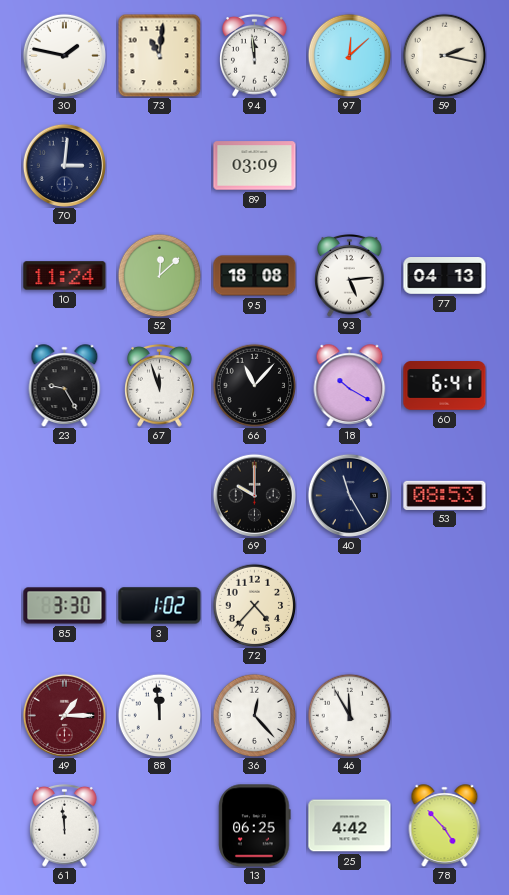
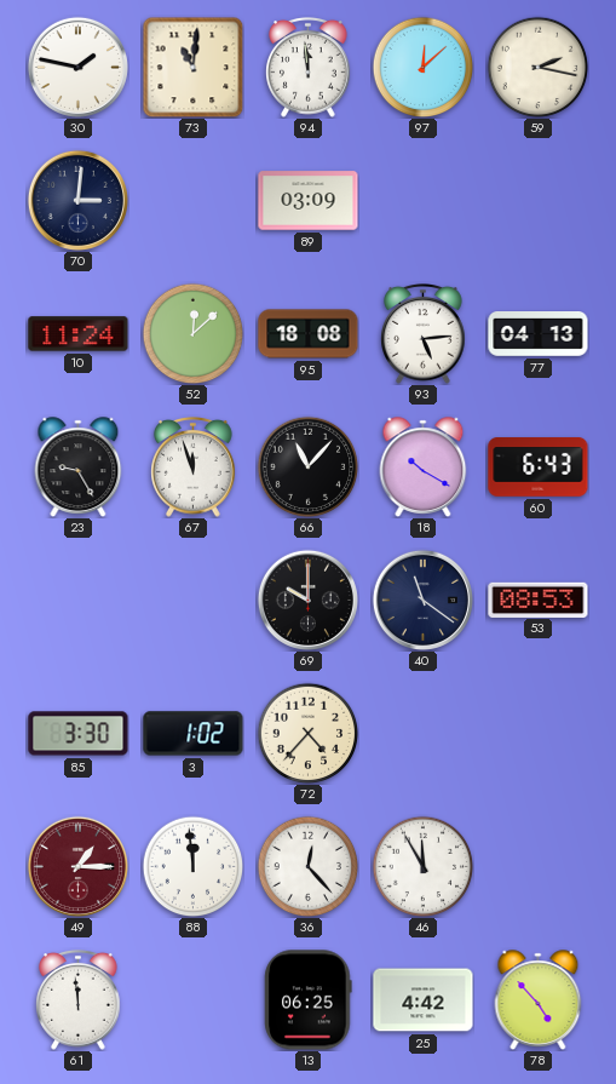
60: 6:41 -> 6:43
40: 11:25 -> 11:21
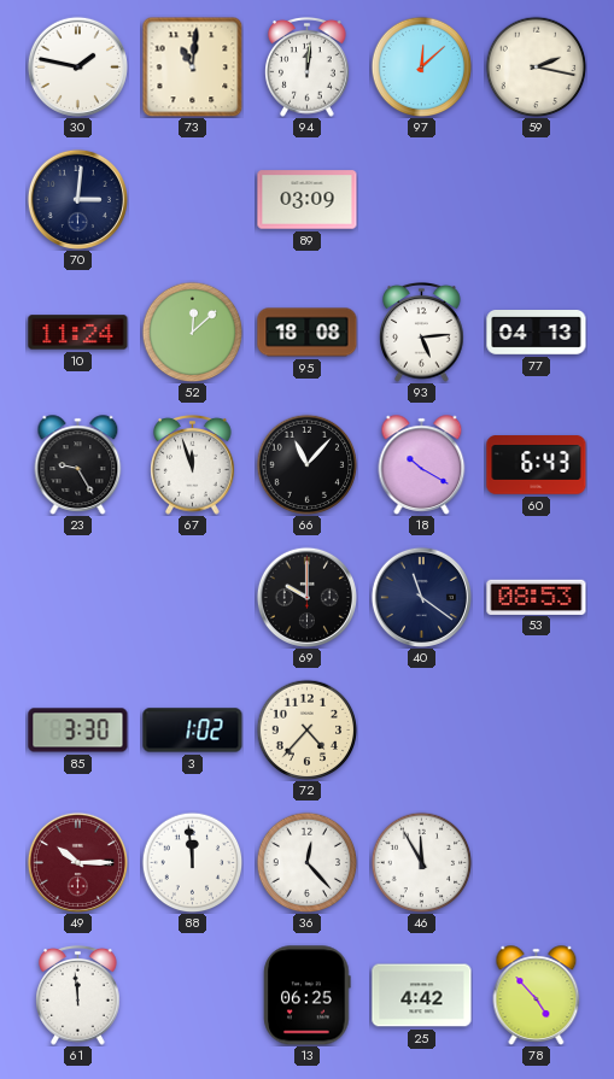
94: 11:59 -> 12:01
49: 1:15 -> 10:15
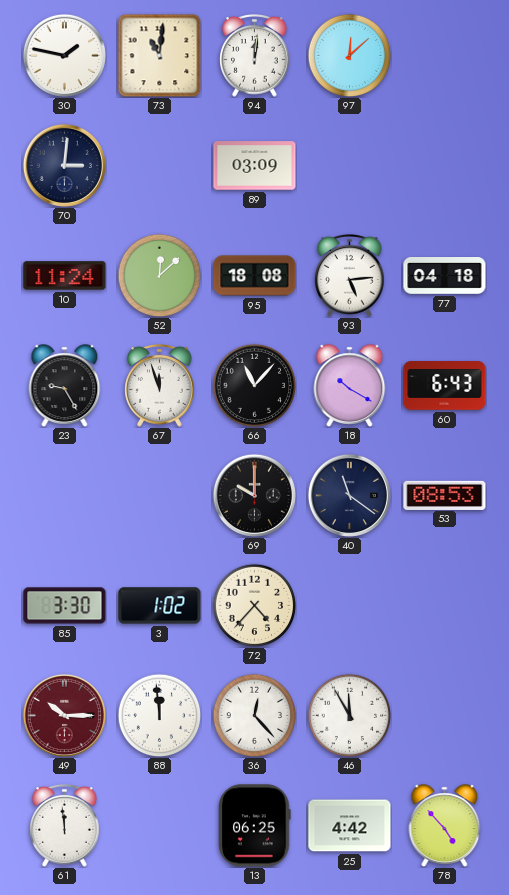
59: 2:17 -> none
77: 04:13 -> 04:18
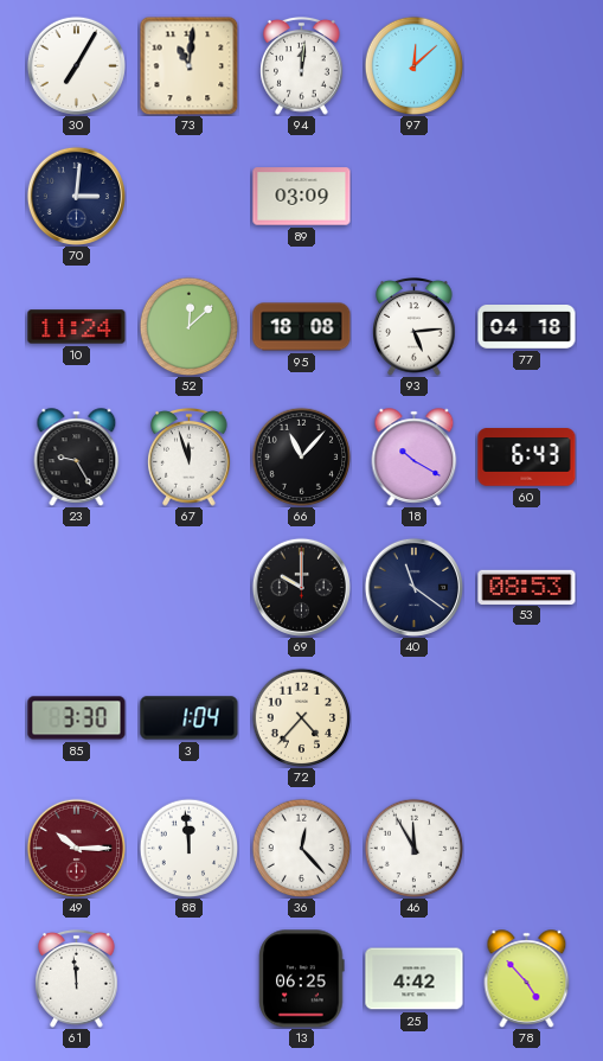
30: 1:47 -> 7:05
3: 1:02 -> 1:04
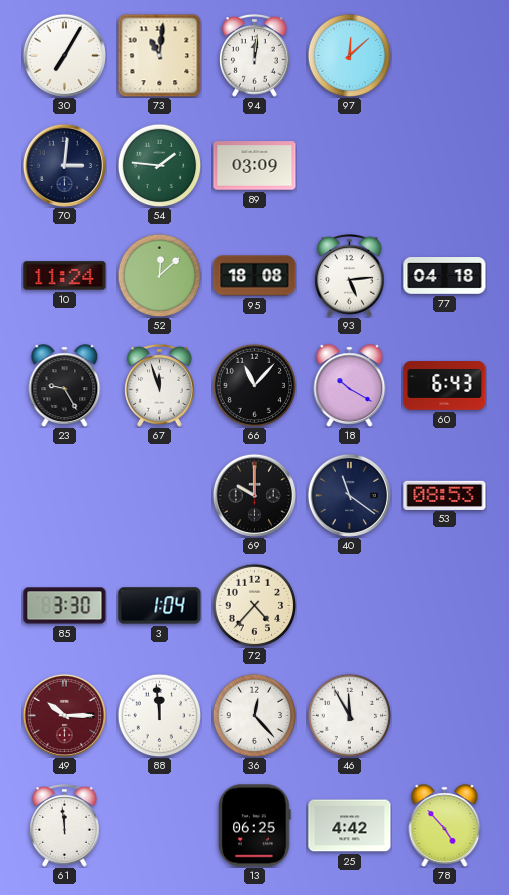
54: none -> 1:46
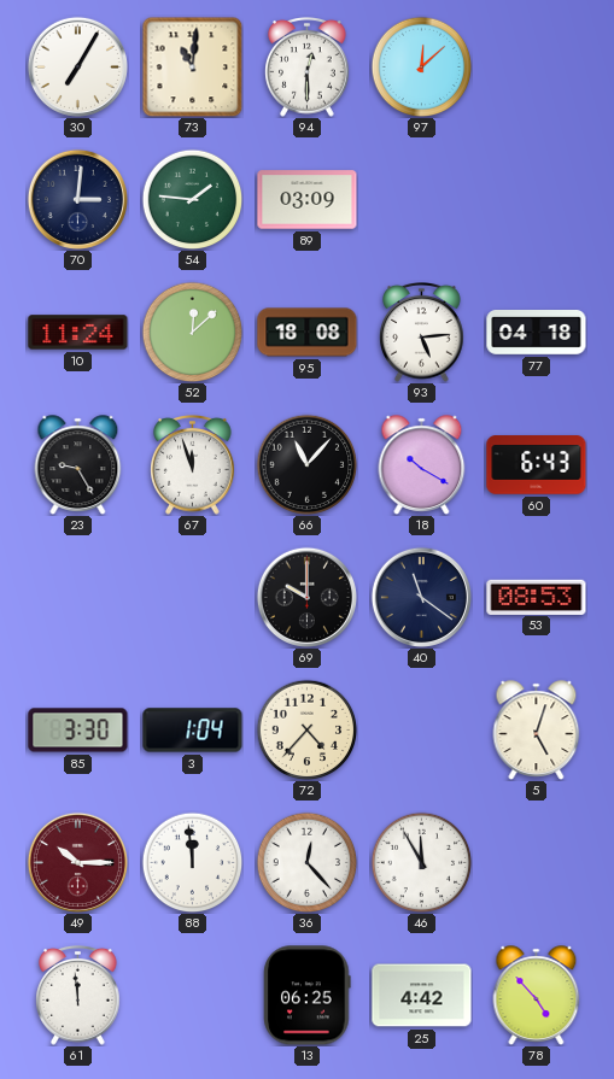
94: 12:01 -> 12:30
5: none -> 5:03
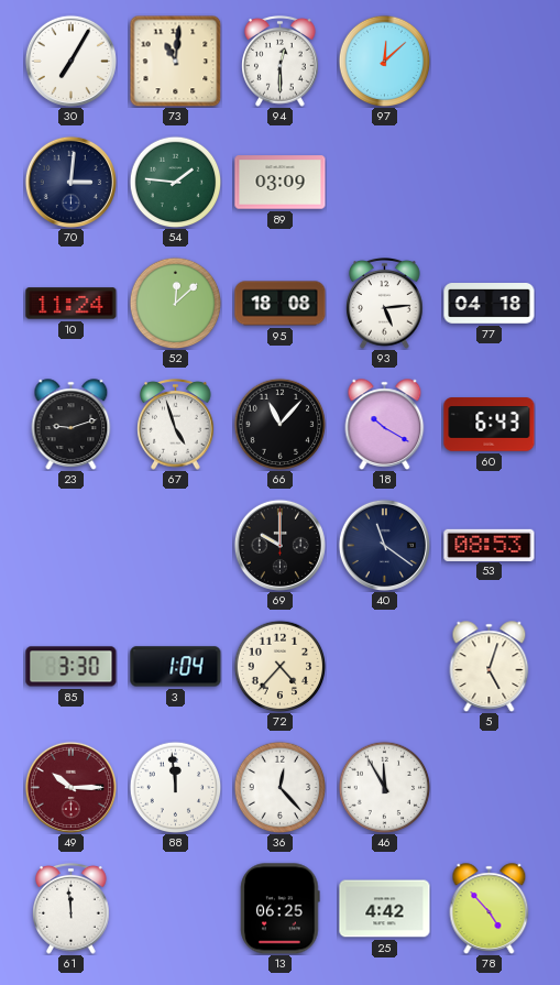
23: 9:25 -> 9:12
67: 11:57 -> 4:57
